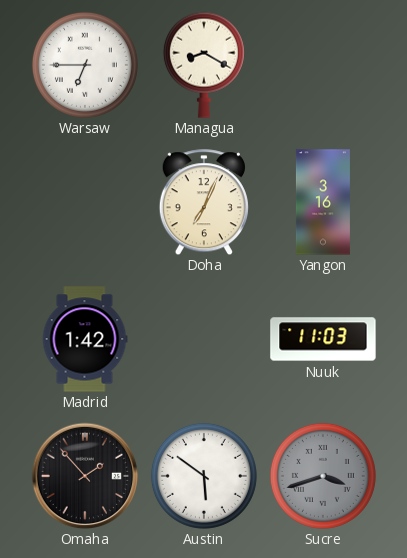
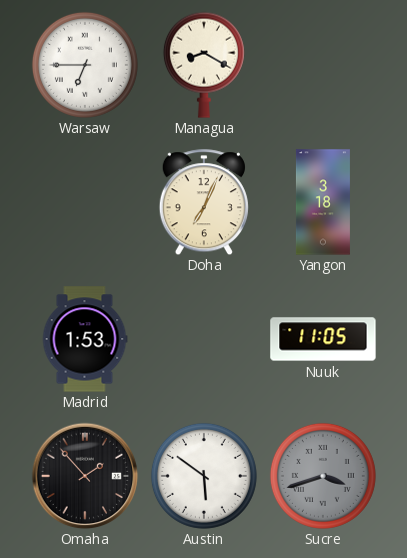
Yangon: 3:16 -> 3:18
Madrid: 1:42 -> 1:53
Nuuk: 11:03 -> 11:05
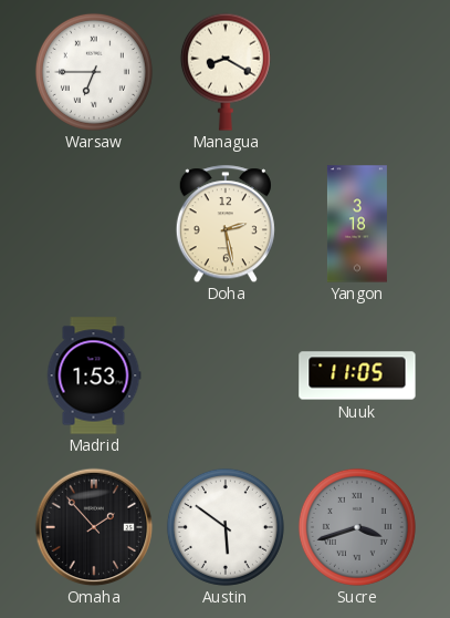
Doha: 7:04 -> 2:28
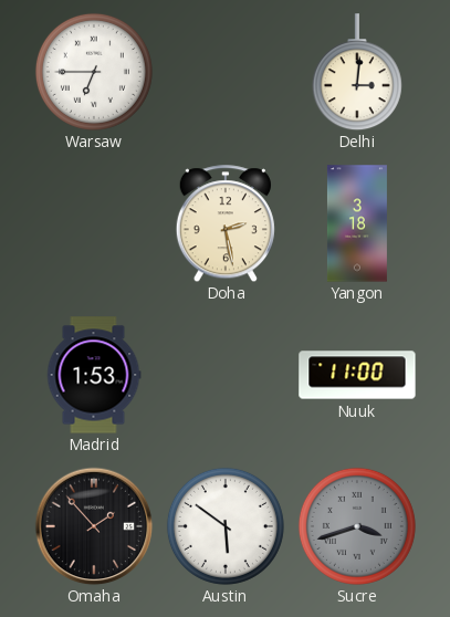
Managua: 8:20 -> none
Delhi: none -> 3:01
Nuuk: 11:05 -> 11:00
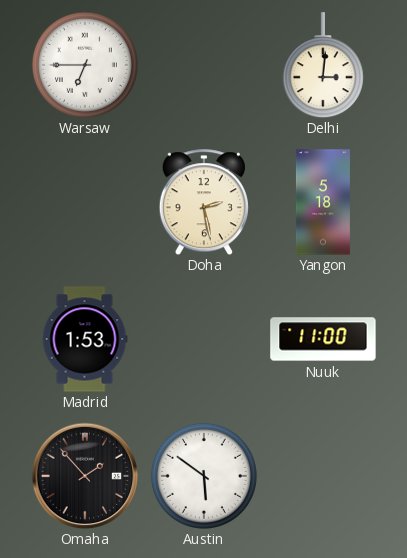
Yangon: 3:18 -> 5:18
Sucre: 3:42 -> none
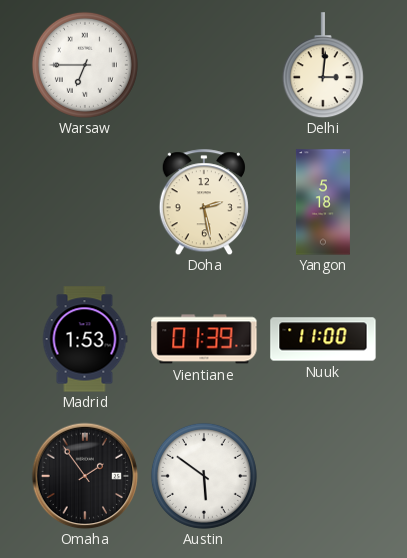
Vientiane: none -> 01:39
Omaha: 1:53 -> 1:54
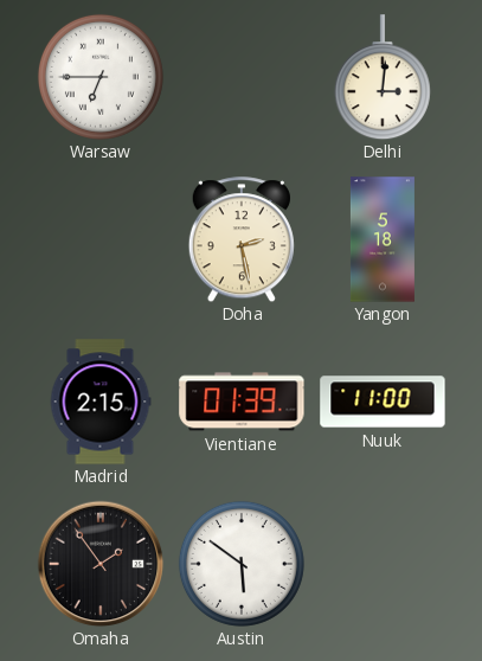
Madrid: 1:53 -> 2:15
